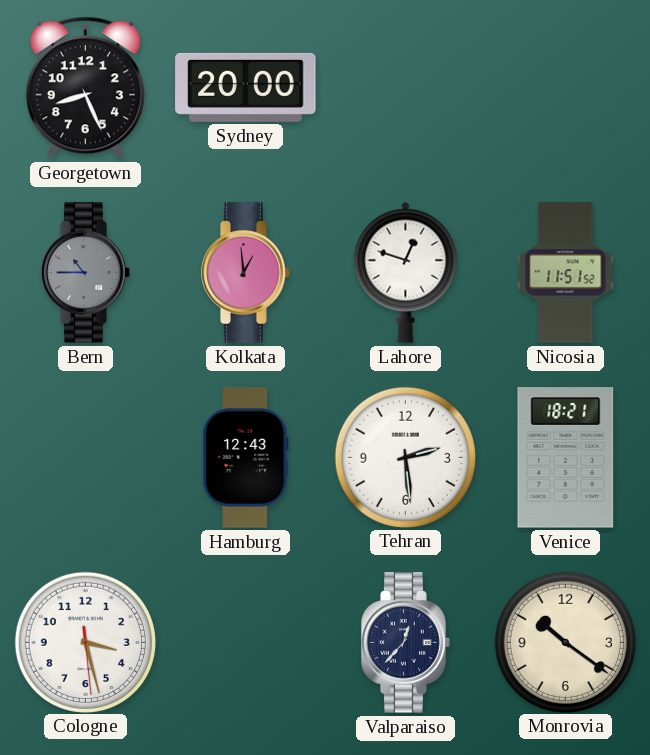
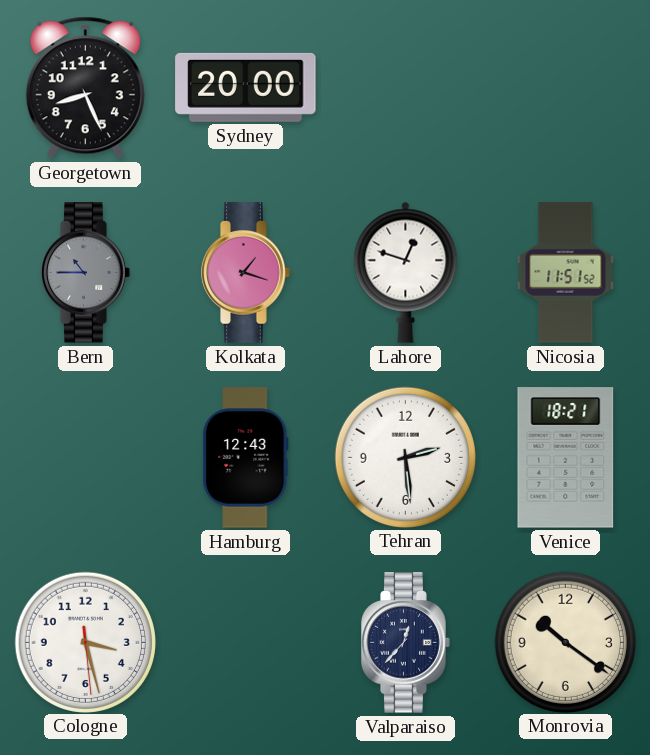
Kolkata: 12:59 -> 1:18
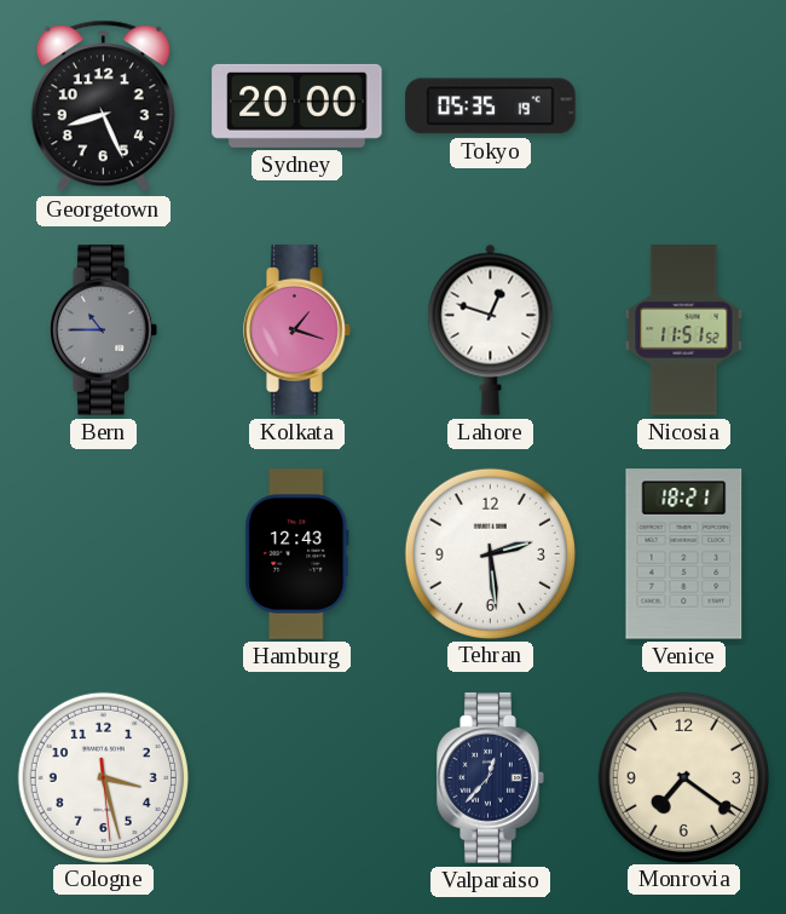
Tokyo: none -> 05:35
Monrovia: 10:21 -> 7:21
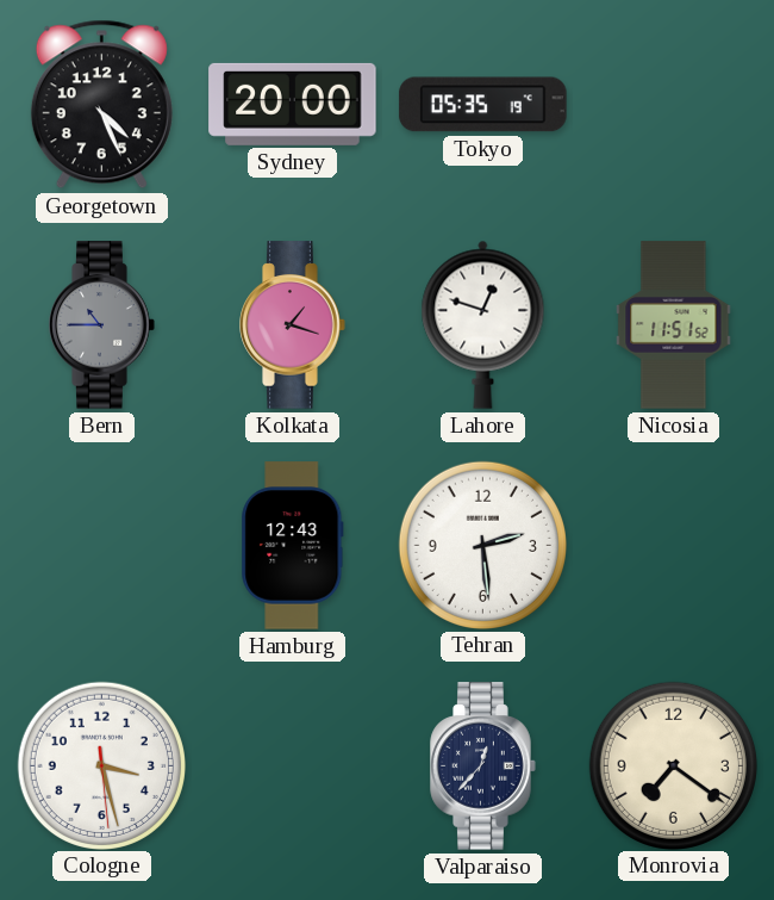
Georgetown: 8:26 -> 4:26
Venice: 18:21 -> none
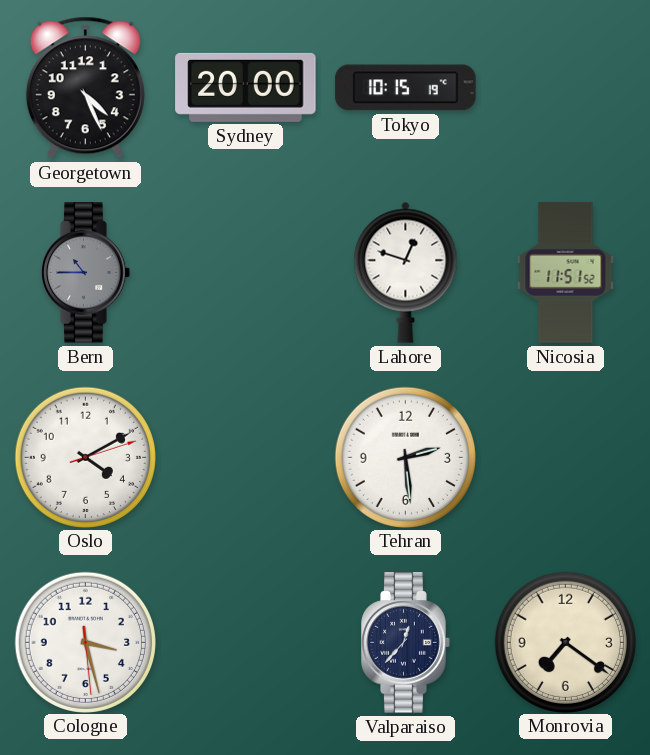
Tokyo: 05:35 -> 10:15
Kolkata: 1:18 -> none
Oslo: none -> 4:10
Hamburg: 12:43 -> none
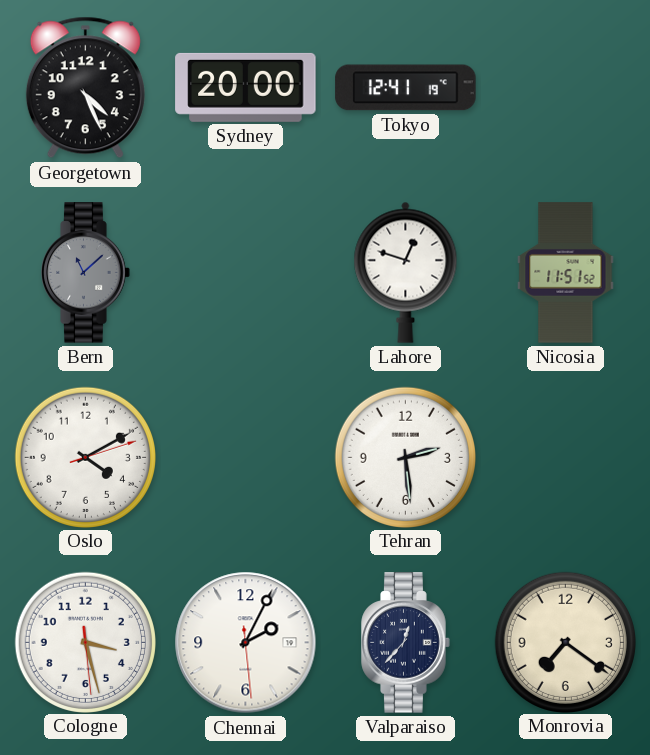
Tokyo: 10:15 -> 12:41
Bern: 10:45 -> 11:08
Chennai: none -> 2:04
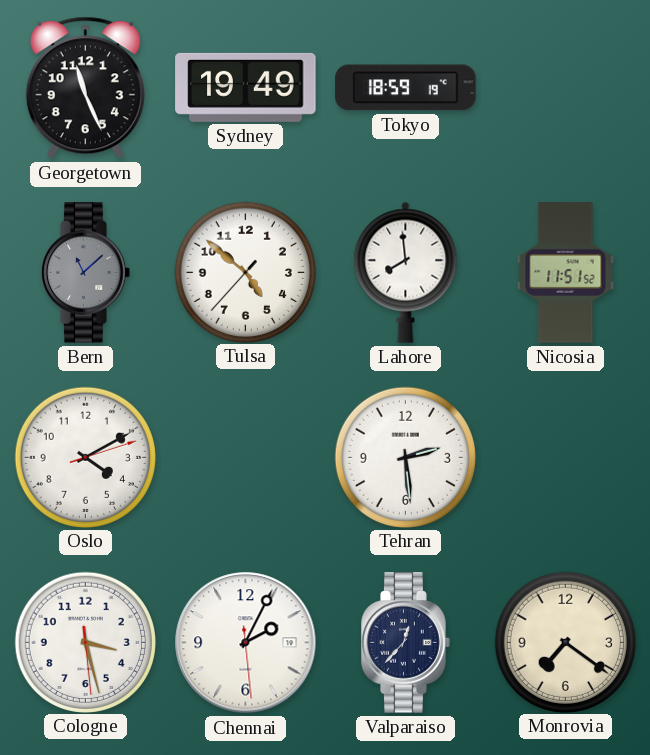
Georgetown: 4:26 -> 11:26
Sydney: 20:00 -> 19:49
Tokyo: 12:41 -> 18:59
Tulsa: none -> 4:51
Lahore: 12:48 -> 7:59
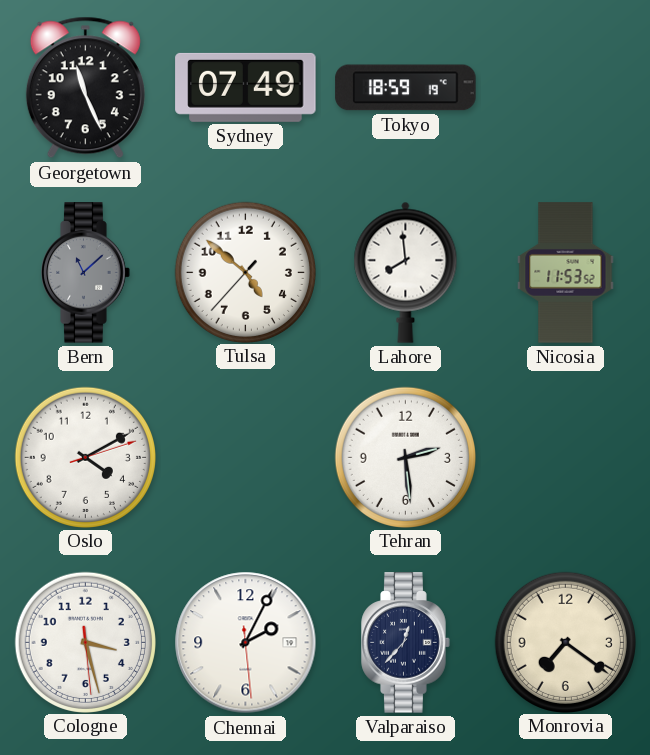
Sydney: 19:49 -> 07:49
Nicosia: 11:51 -> 11:53
